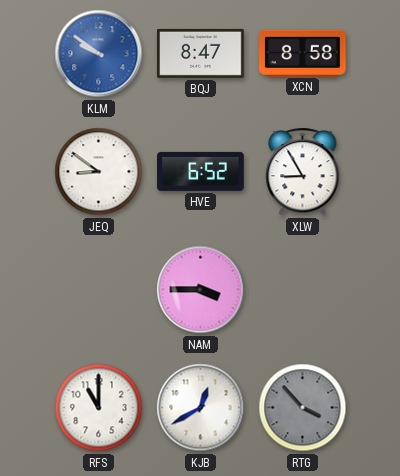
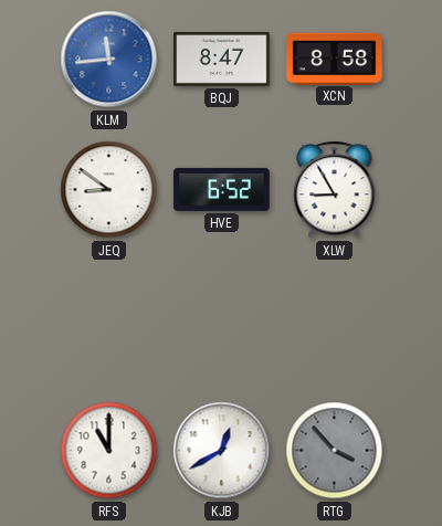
KLM: 9:51 -> 11:44
NAM: 3:45 -> none
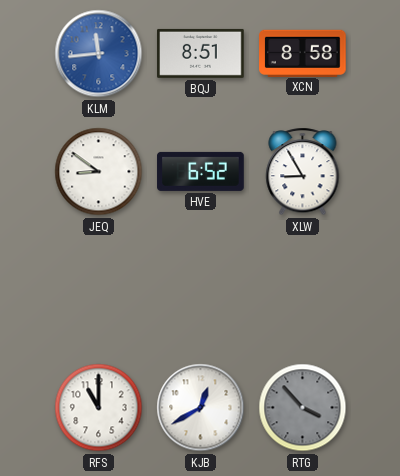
BQJ: 8:47 -> 8:51
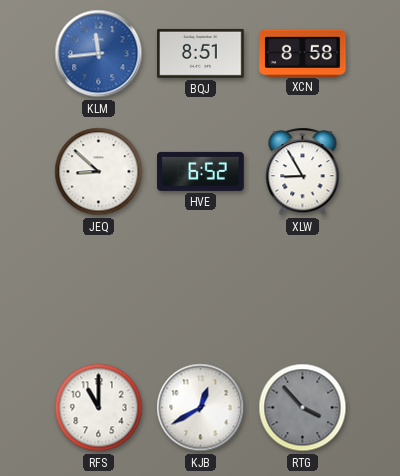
JEQ: 8:51 -> 8:52
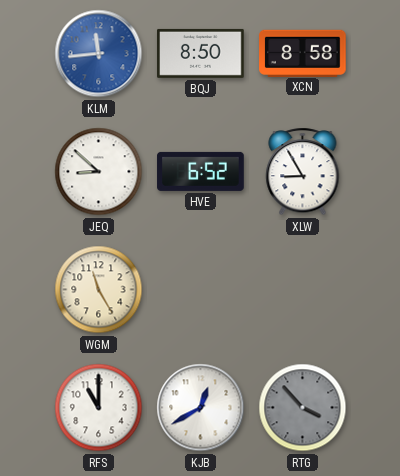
BQJ: 8:51 -> 8:50
WGM: none -> 11:25
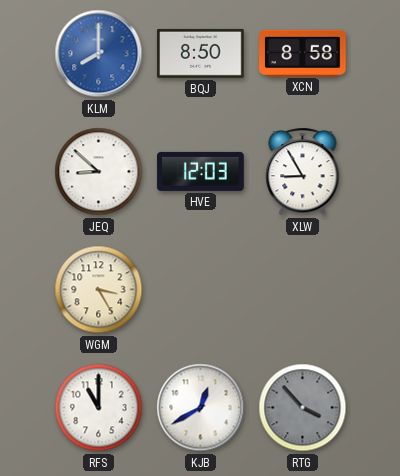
KLM: 11:44 -> 8:00
HVE: 6:52 -> 12:03
WGM: 11:25 -> 3:25
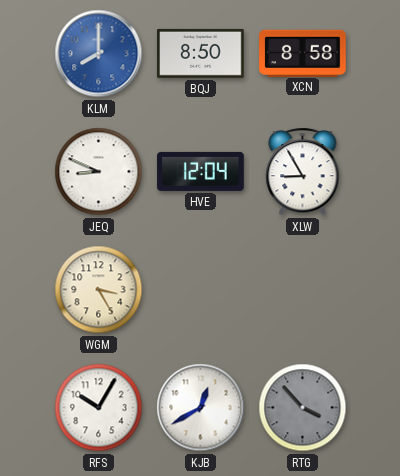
JEQ: 8:52 -> 8:49
HVE: 12:03 -> 12:04
RFS: 11:00 -> 10:05
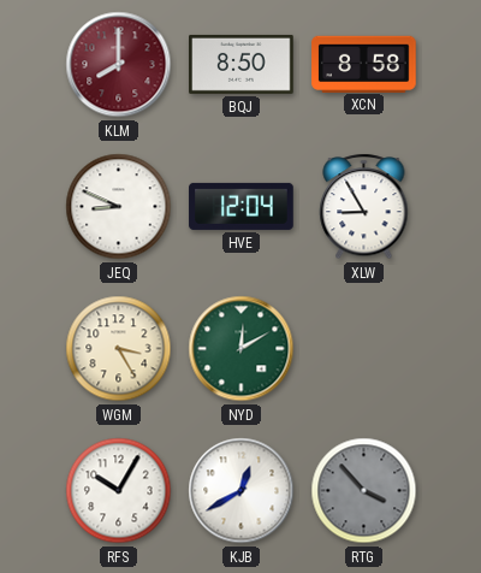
KLM dial: blue -> burgundy
NYD: none -> 12:10
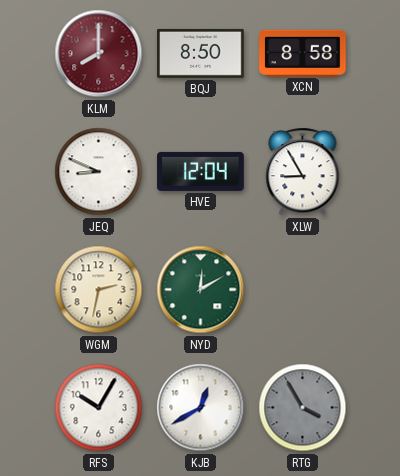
WGM: 3:25 -> 2:32
RTG: 3:53 -> 3:55
